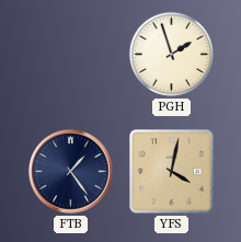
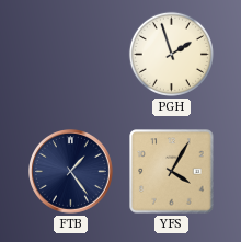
YFS: 4:02 -> 4:05
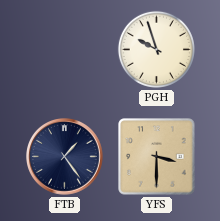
PGH: 1:57 -> 9:57
YFS: 4:05 -> 3:30
